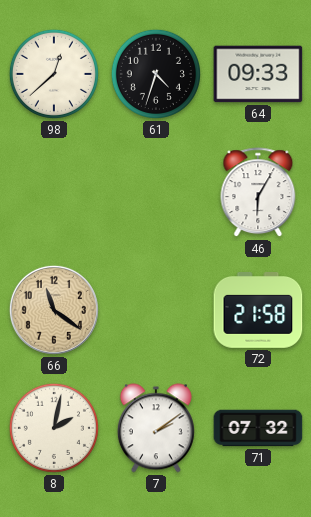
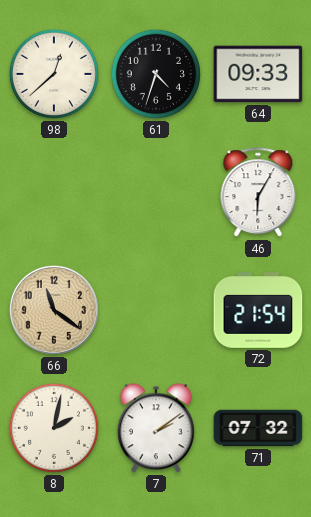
72: 21:58 -> 21:54
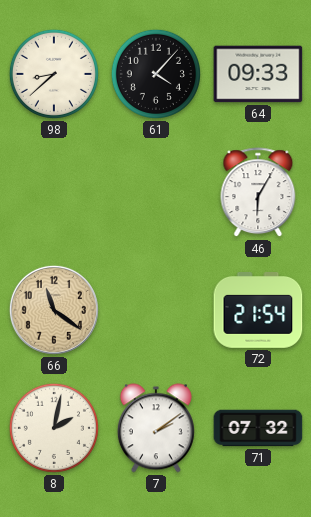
98: 12:38 -> 8:38
61: 4:33 -> 4:07
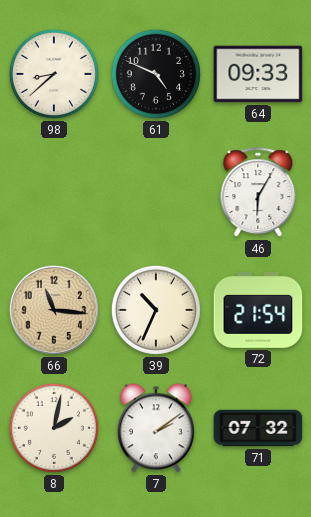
61: 4:07 -> 4:49
66: 11:21 -> 11:16
39: none -> 10:34
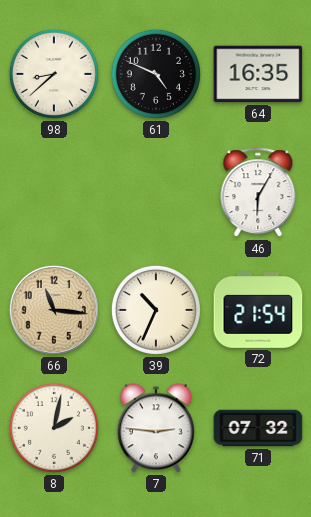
64: 09:33 -> 16:35
7: 2:09 -> 2:46
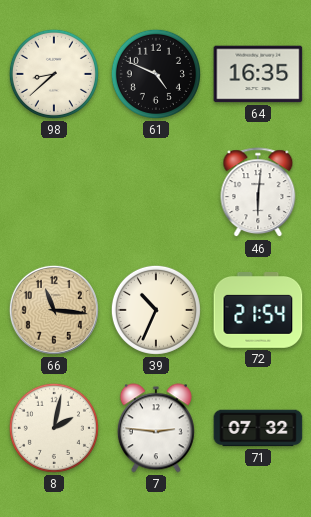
46: 6:05 -> 6:01
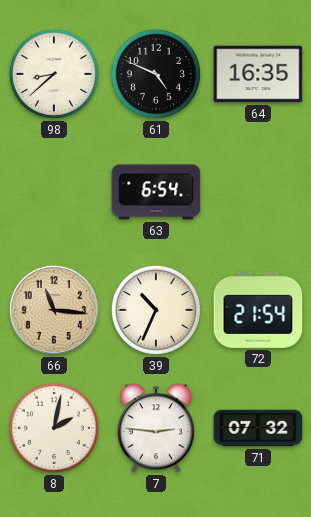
63: none -> 6:54
46: 6:01 -> none
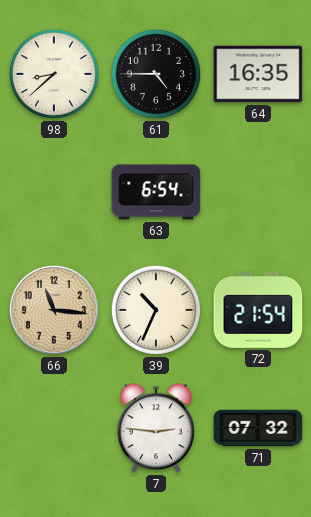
61: 4:49 -> 4:45
8: 2:02 -> none
